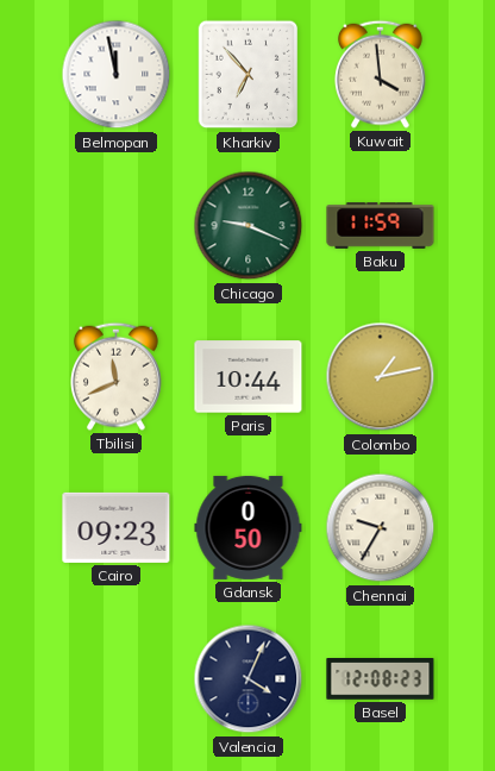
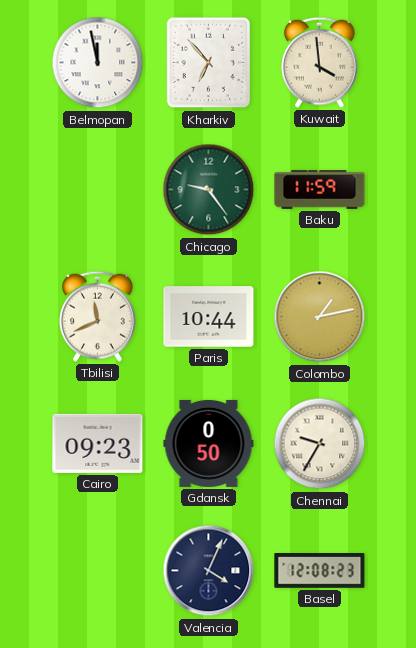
Chicago: 9:19 -> 9:24
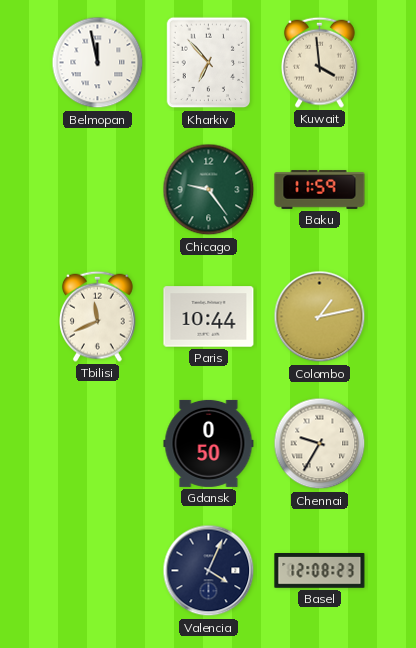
Cairo: 09:23 -> none
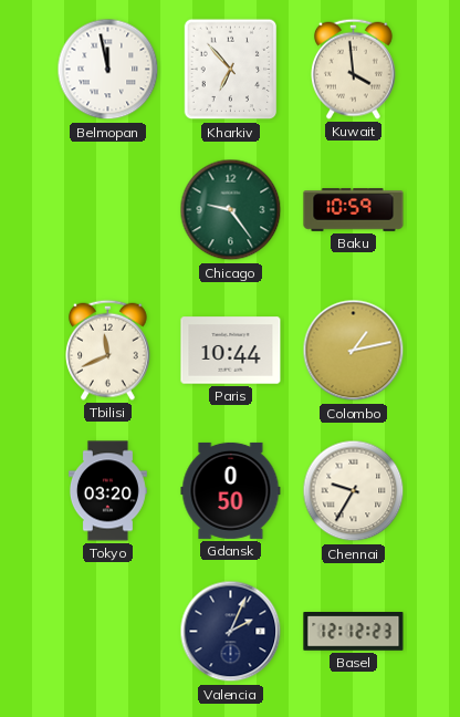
Baku: 11:59 -> 10:59
Tokyo: none -> 03:20
Valencia: 4:04 -> 2:04
Basel: 12:08 -> 12:12
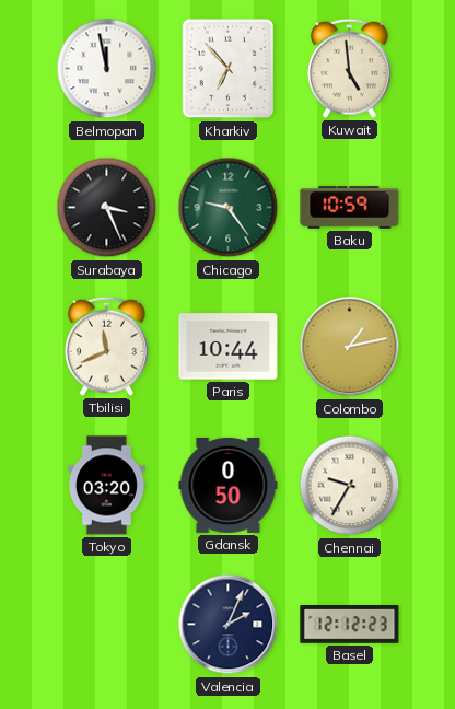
Kuwait: 3:59 -> 4:59
Surabaya: none -> 3:26
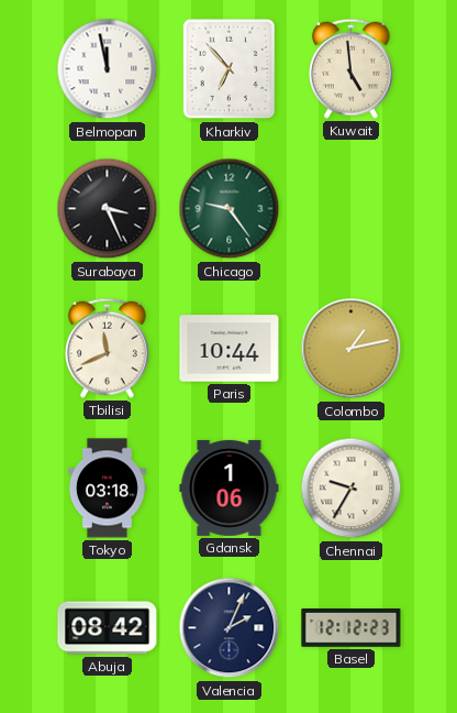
Baku: 10:59 -> none
Tokyo: 03:20 -> 03:18
Gdansk: 0:50 -> 1:06
Abuja: none -> 08:42
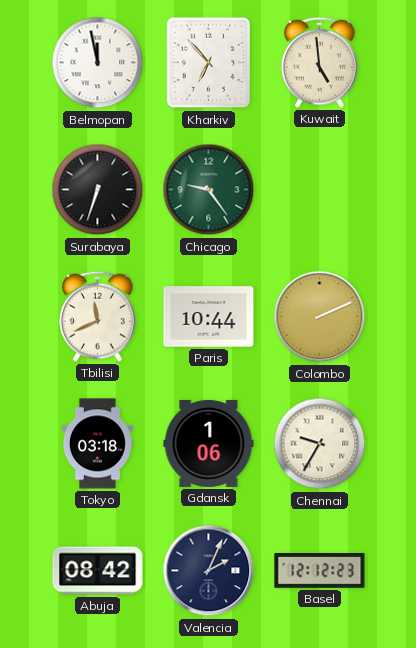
Surabaya: 3:26 -> 6:33
Colombo: 1:13 -> 2:11
